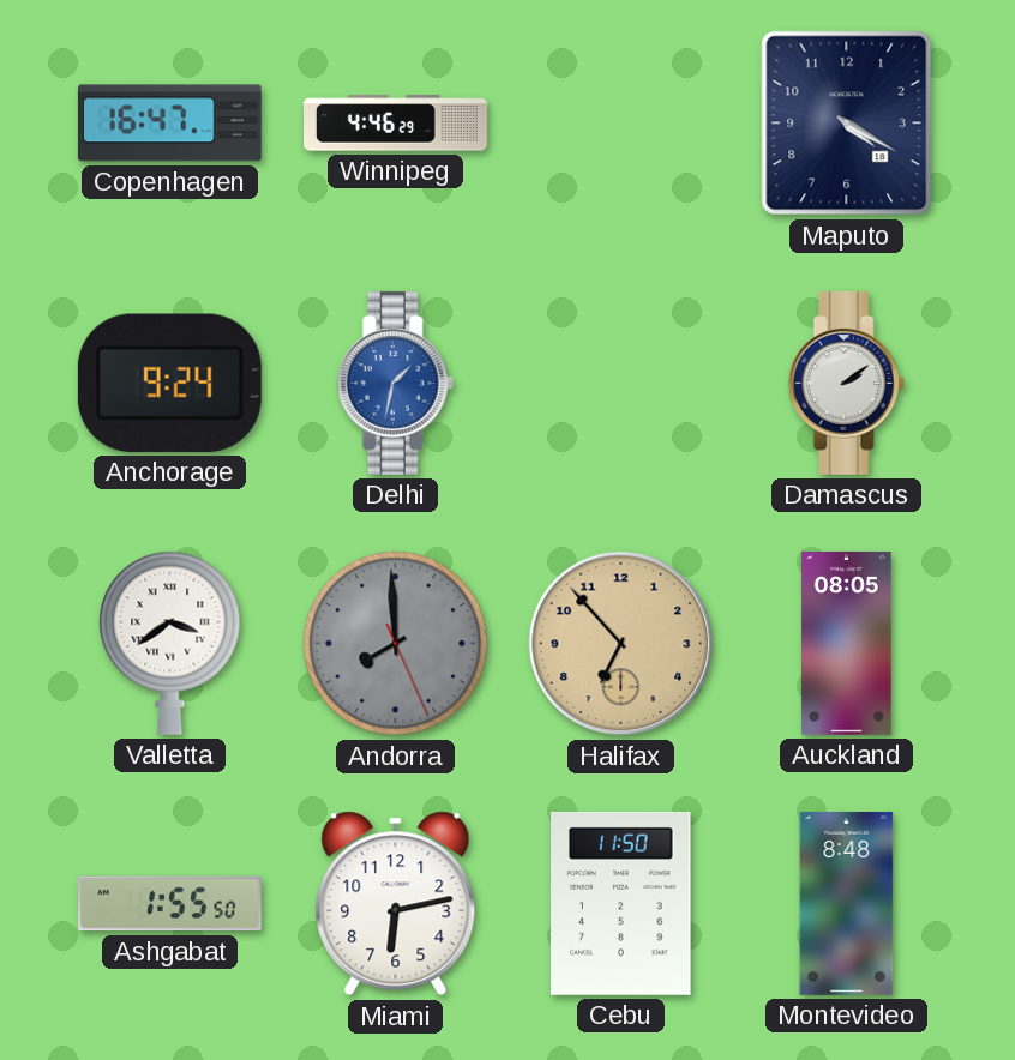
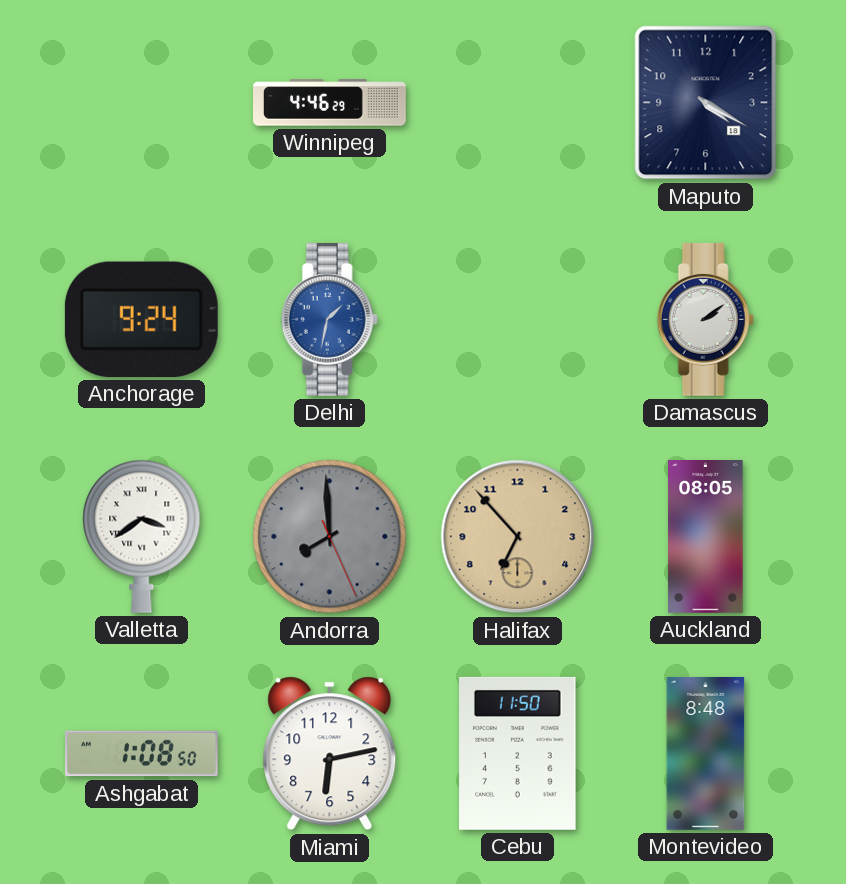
Copenhagen: 16:47 -> none
Ashgabat: 1:55 -> 1:08
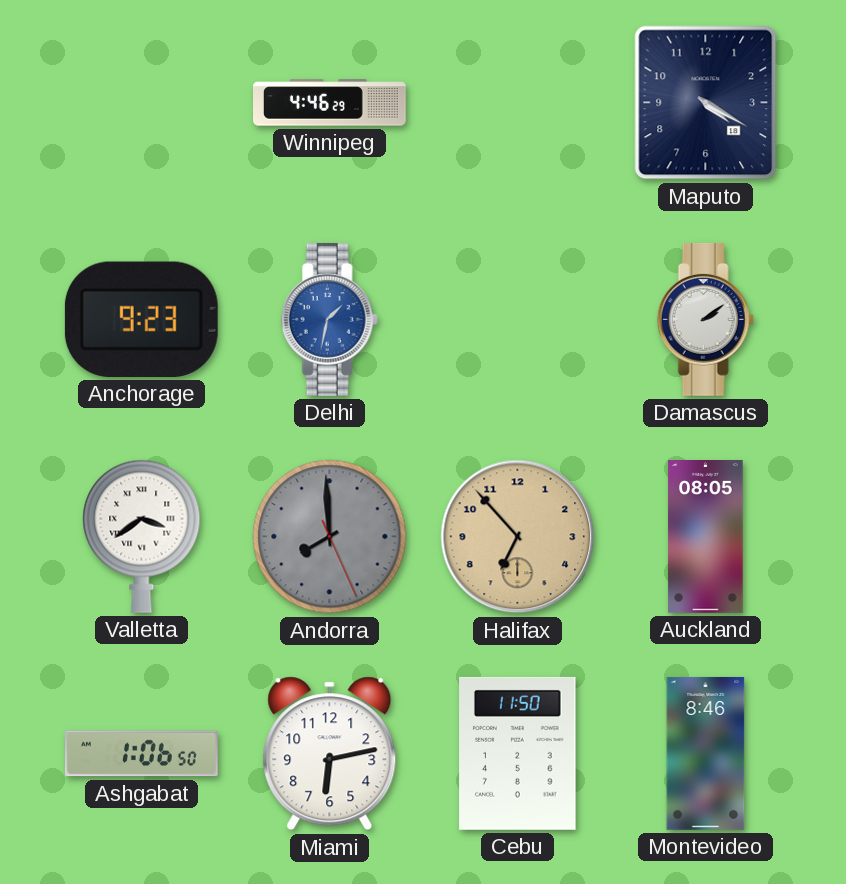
Anchorage: 9:24 -> 9:23
Ashgabat: 1:08 -> 1:06
Montevideo: 8:48 -> 8:46
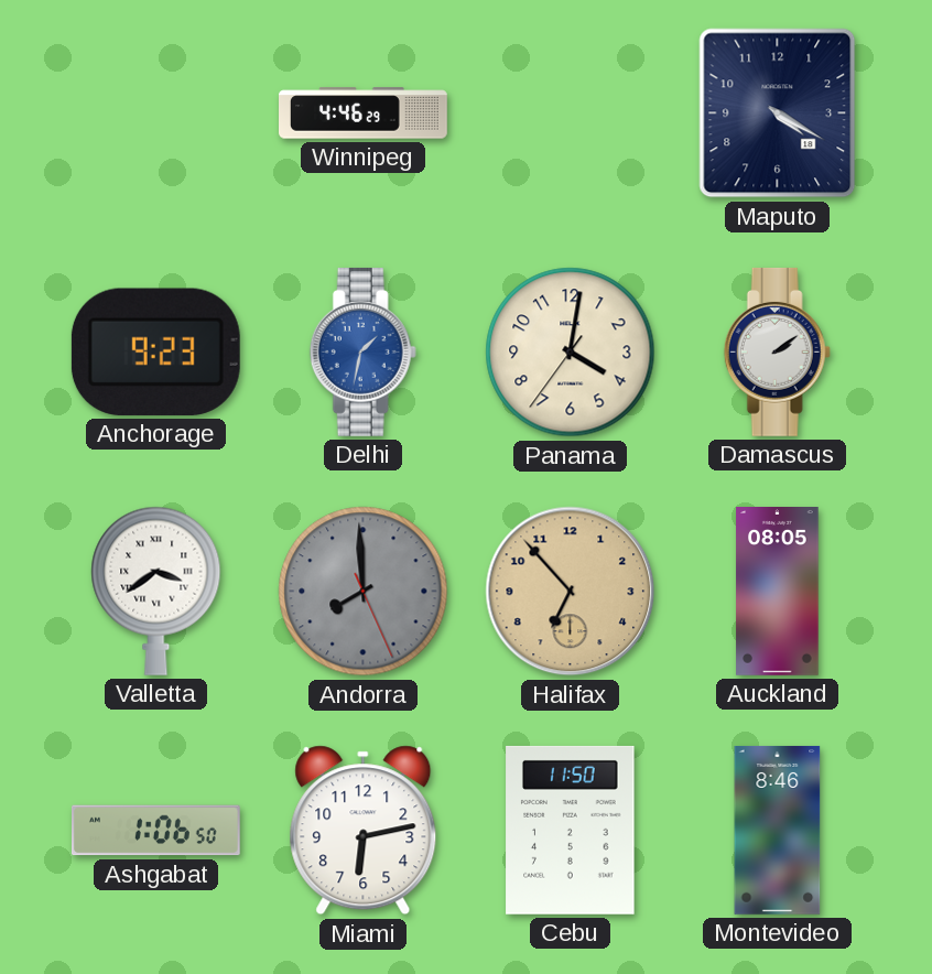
Panama: none -> 4:01
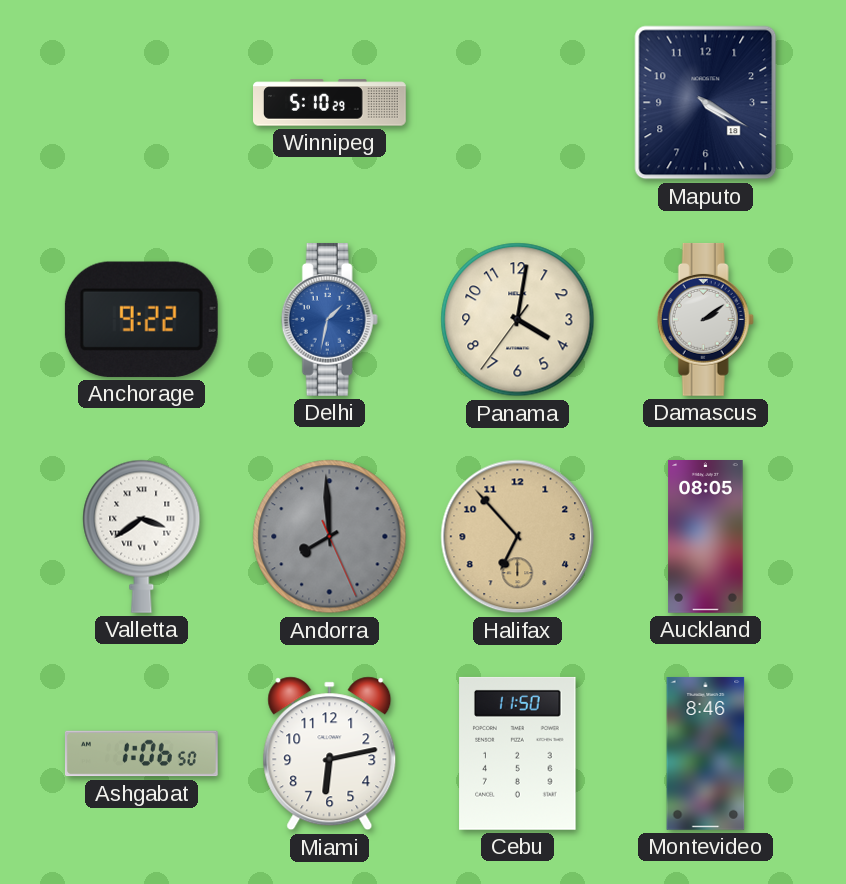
Winnipeg: 4:46 -> 5:10
Anchorage: 9:23 -> 9:22
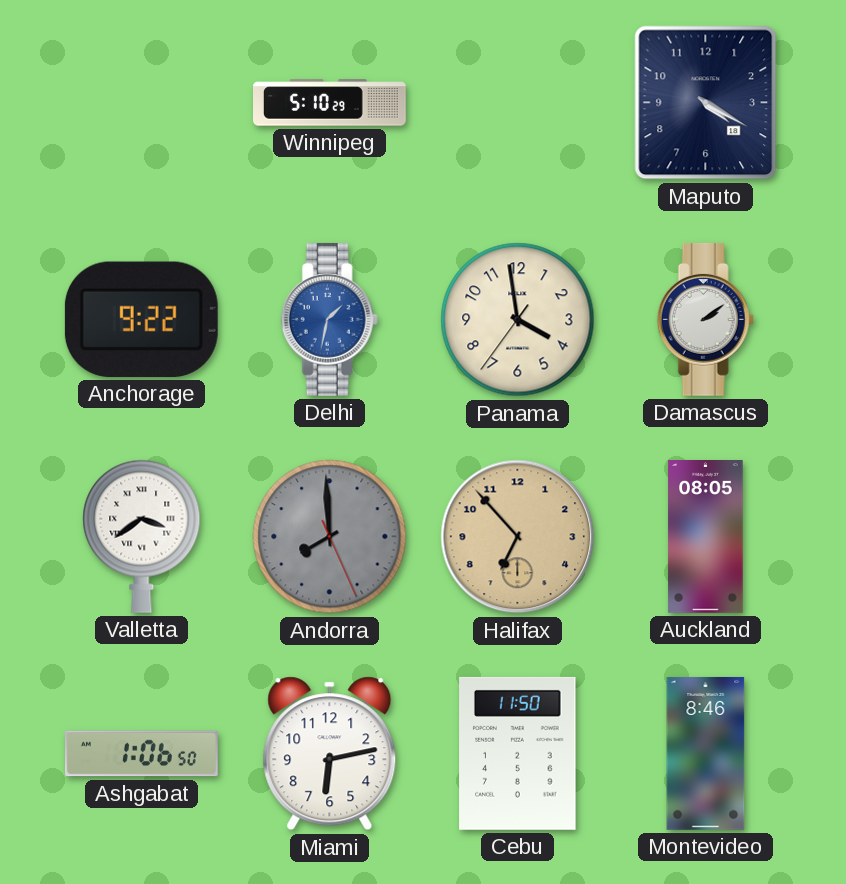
Panama: 4:01 -> 3:58
